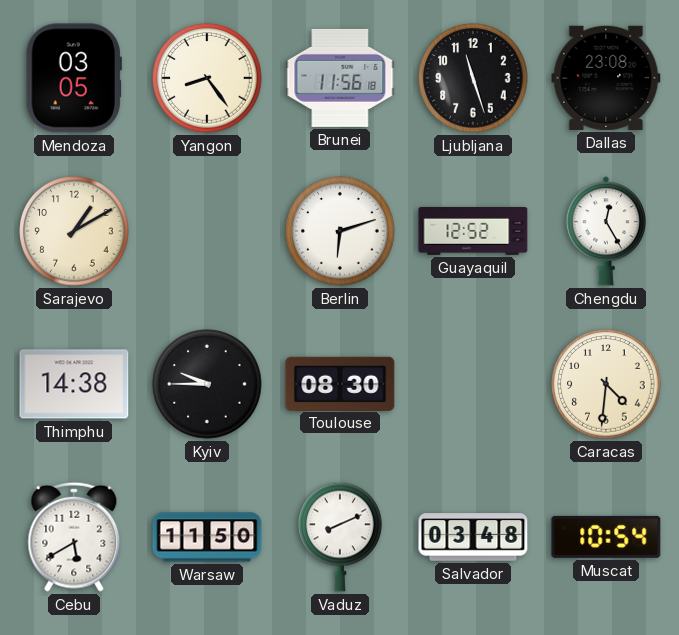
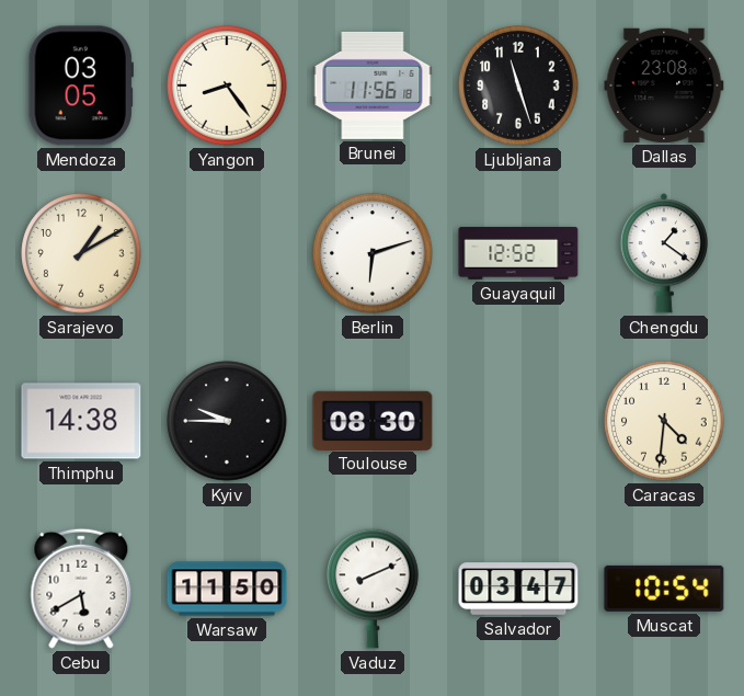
Chengdu: 12:25 -> 1:21
Salvador: 03:48 -> 03:47
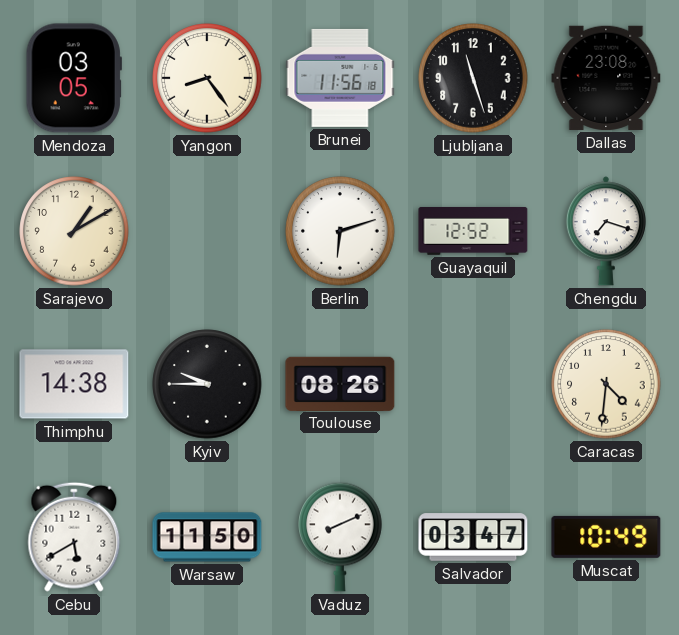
Chengdu: 1:21 -> 7:18
Toulouse: 08:30 -> 08:26
Muscat: 10:54 -> 10:49
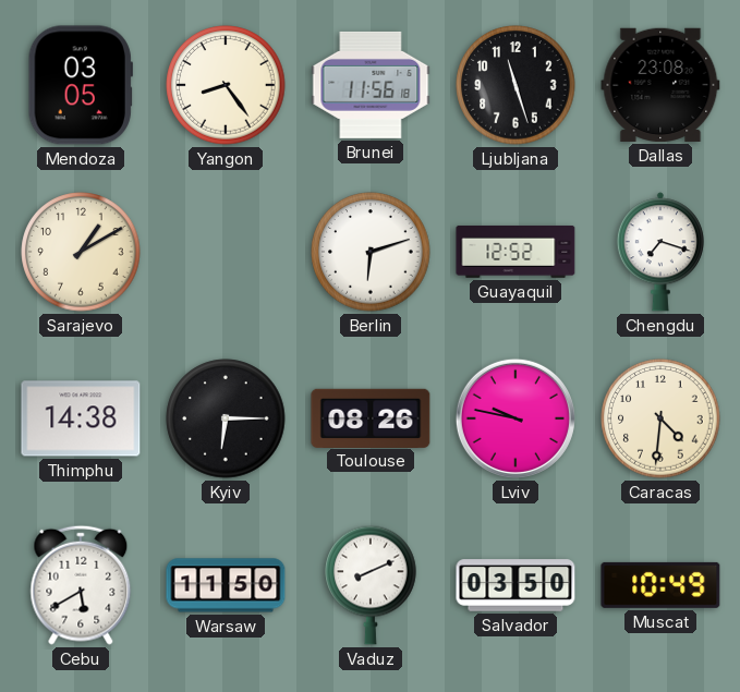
Kyiv: 9:45 -> 6:15
Lviv: none -> 9:47
Salvador: 03:47 -> 03:50
